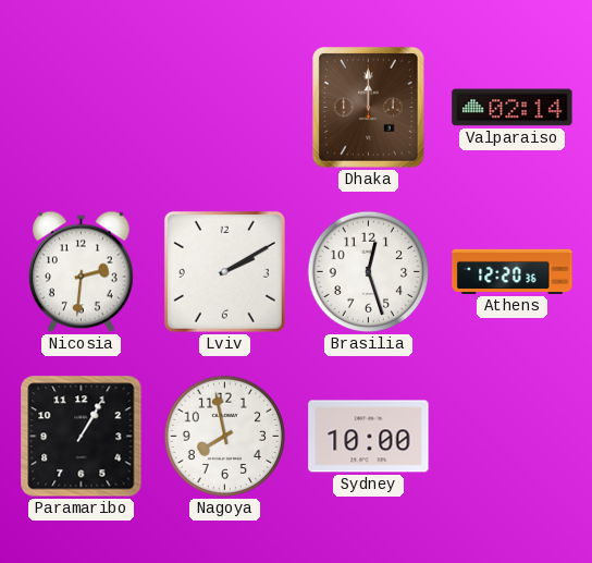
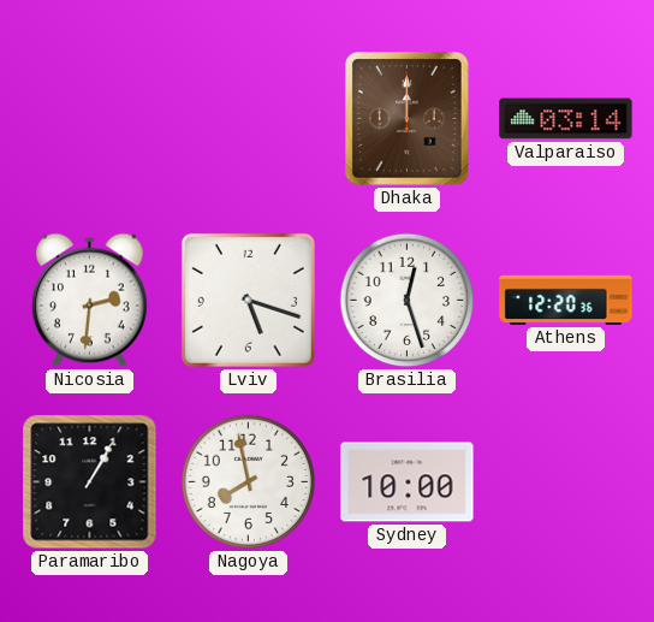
Valparaiso: 02:14 -> 03:14
Lviv: 2:10 -> 5:18
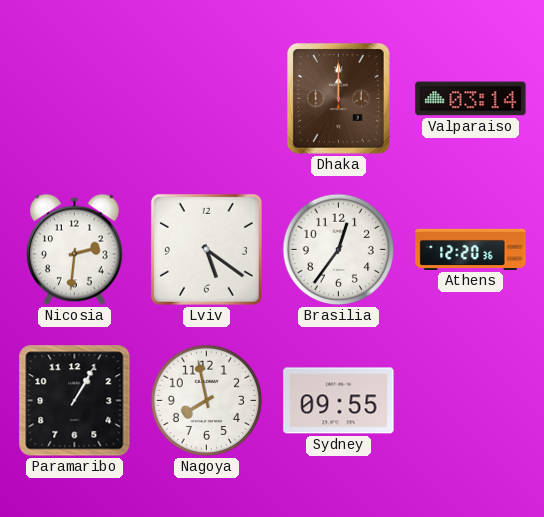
Lviv: 5:18 -> 5:21
Brasilia: 12:27 -> 12:36
Sydney: 10:00 -> 09:55
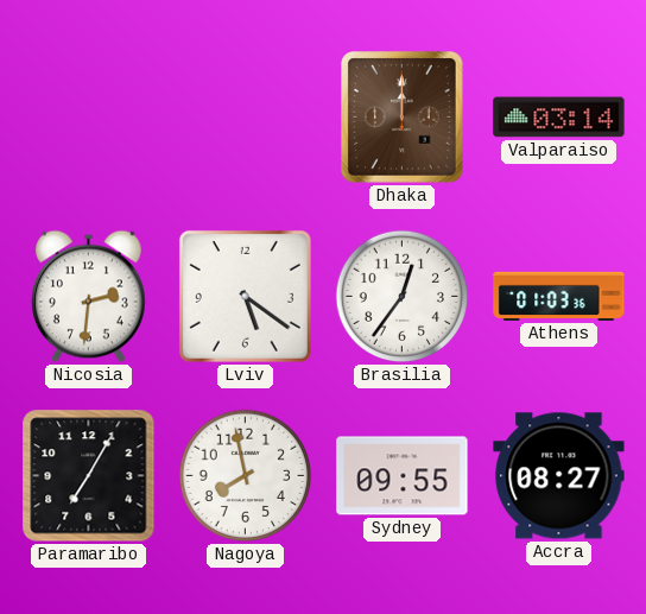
Athens: 12:20 -> 01:03
Paramaribo: 1:05 -> 7:05
Accra: none -> 08:27
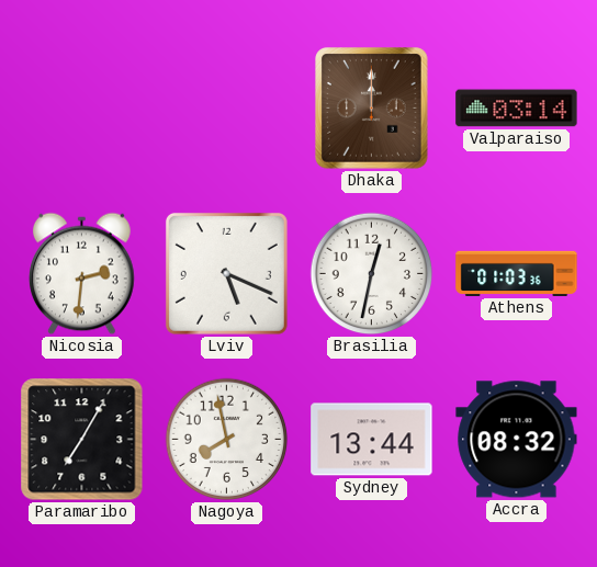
Lviv: 5:21 -> 5:19
Brasilia: 12:36 -> 12:32
Sydney: 09:55 -> 13:44
Accra: 08:27 -> 08:32
